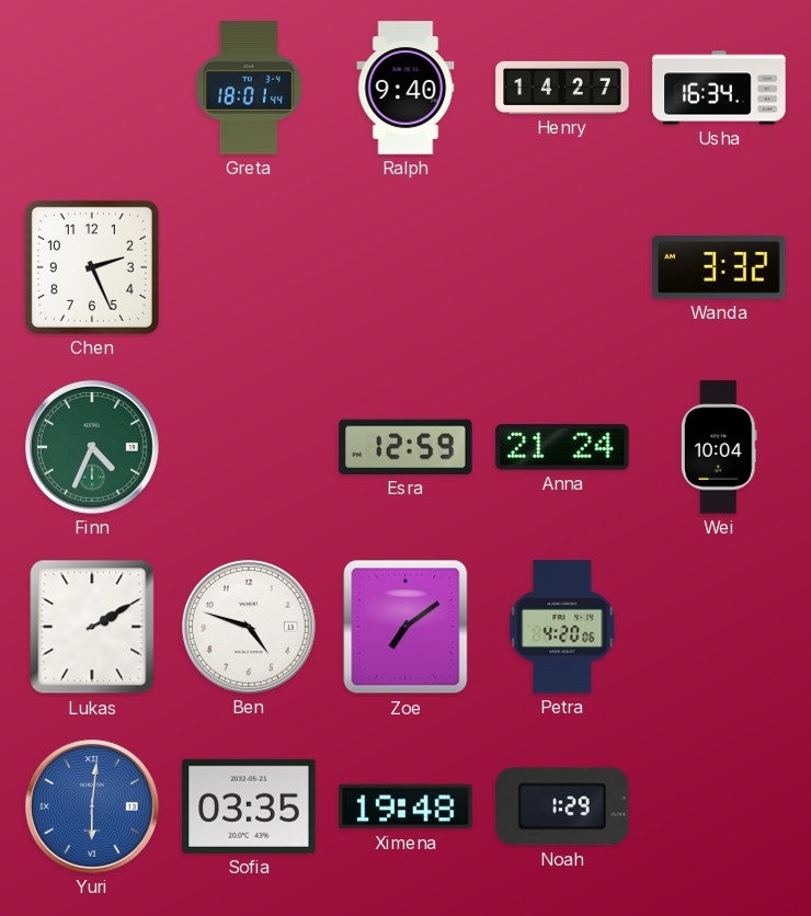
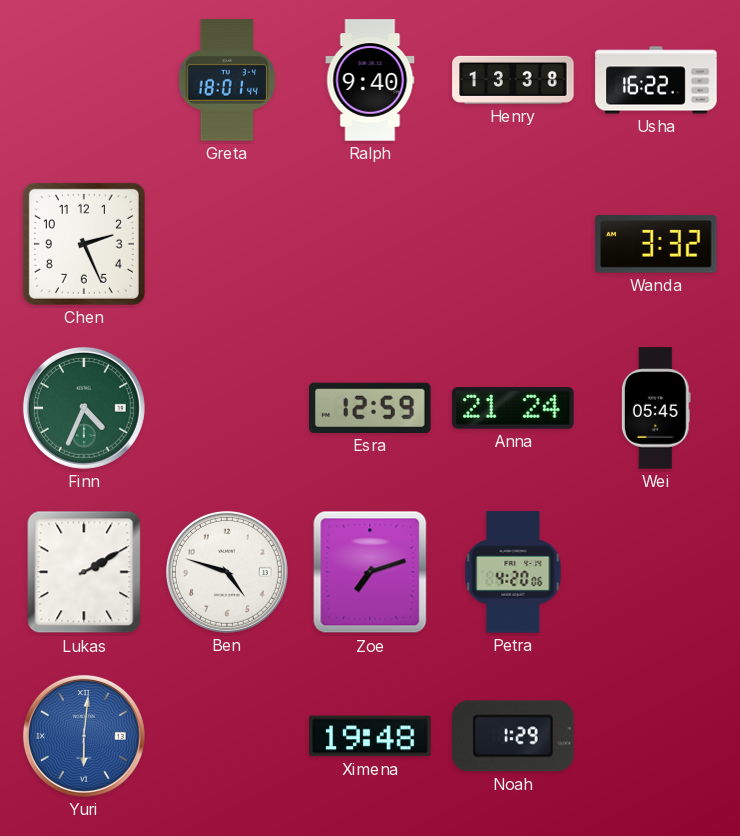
Henry: 14:27 -> 13:38
Usha: 16:34 -> 16:22
Wei: 10:04 -> 05:45
Zoe: 7:09 -> 7:12
Sofia: 03:35 -> none
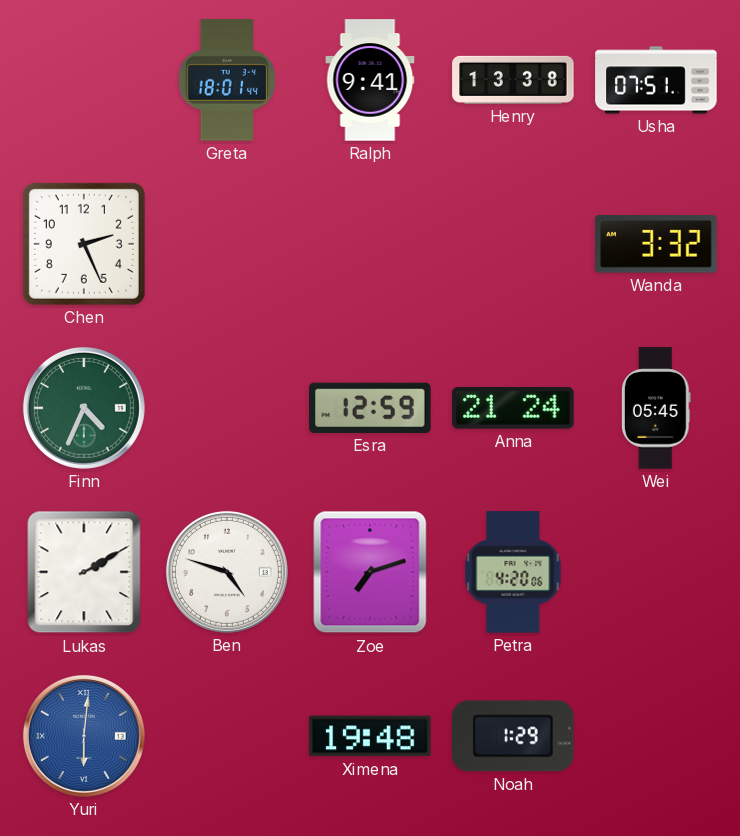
Ralph: 9:40 -> 9:41
Usha: 16:22 -> 07:51
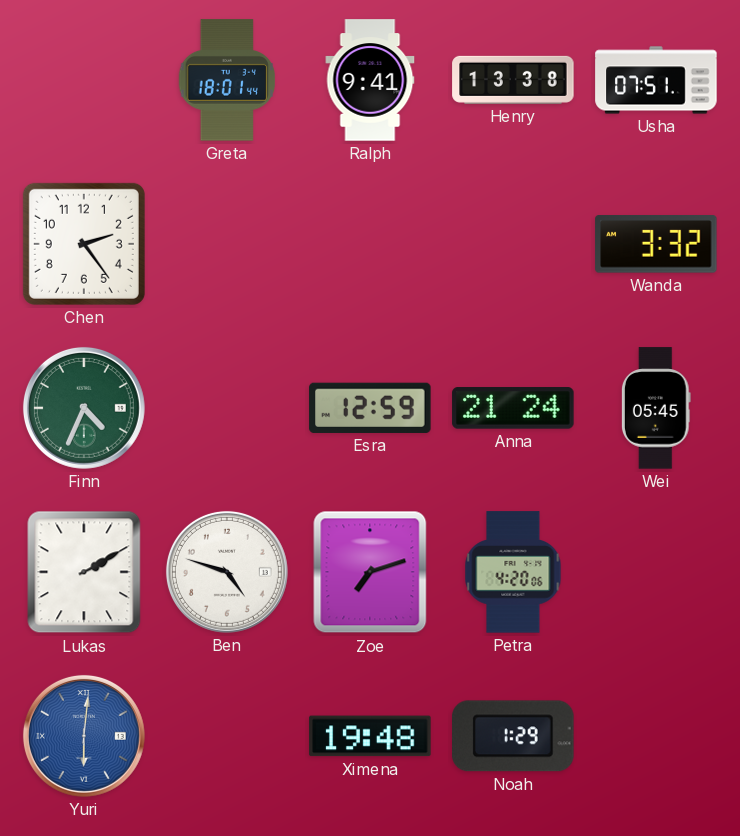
Chen: 2:26 -> 2:24
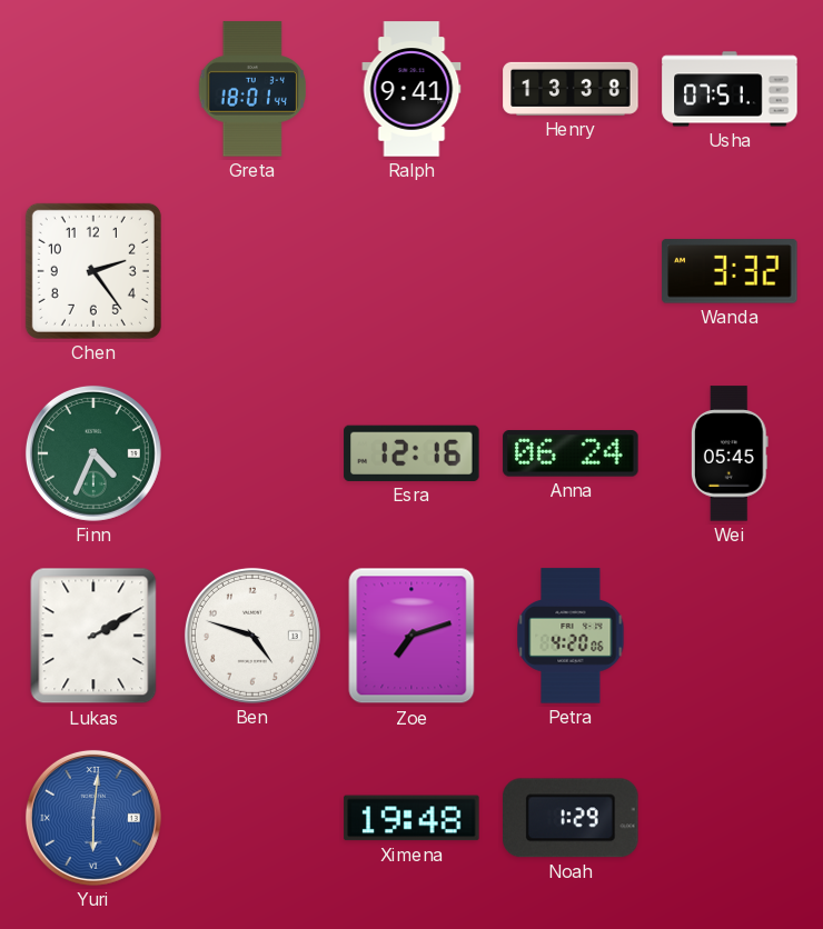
Esra: 12:59 -> 12:16
Anna: 21:24 -> 06:24
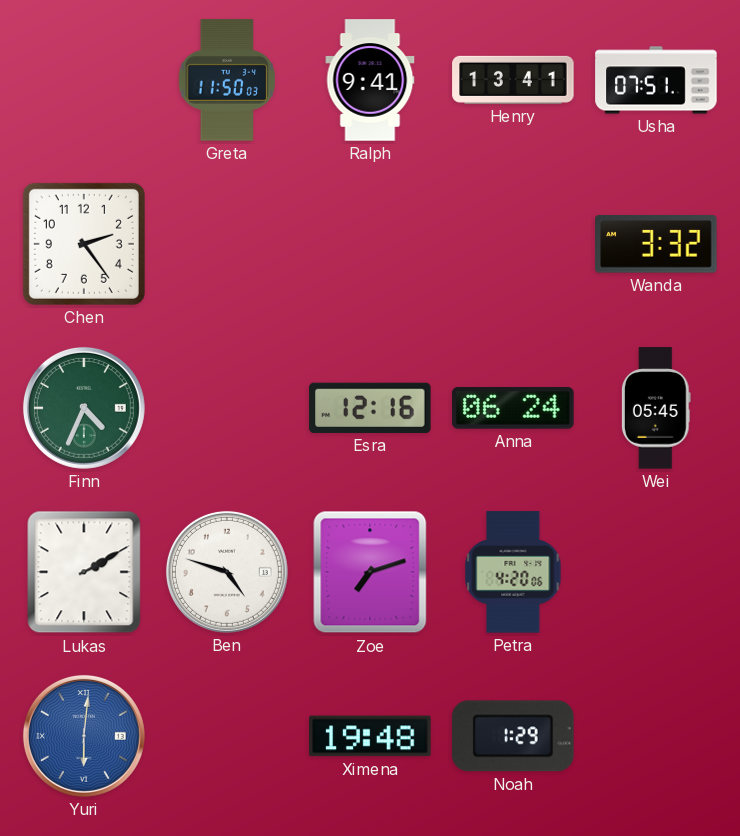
Greta: 18:01 -> 11:50
Henry: 13:38 -> 13:41
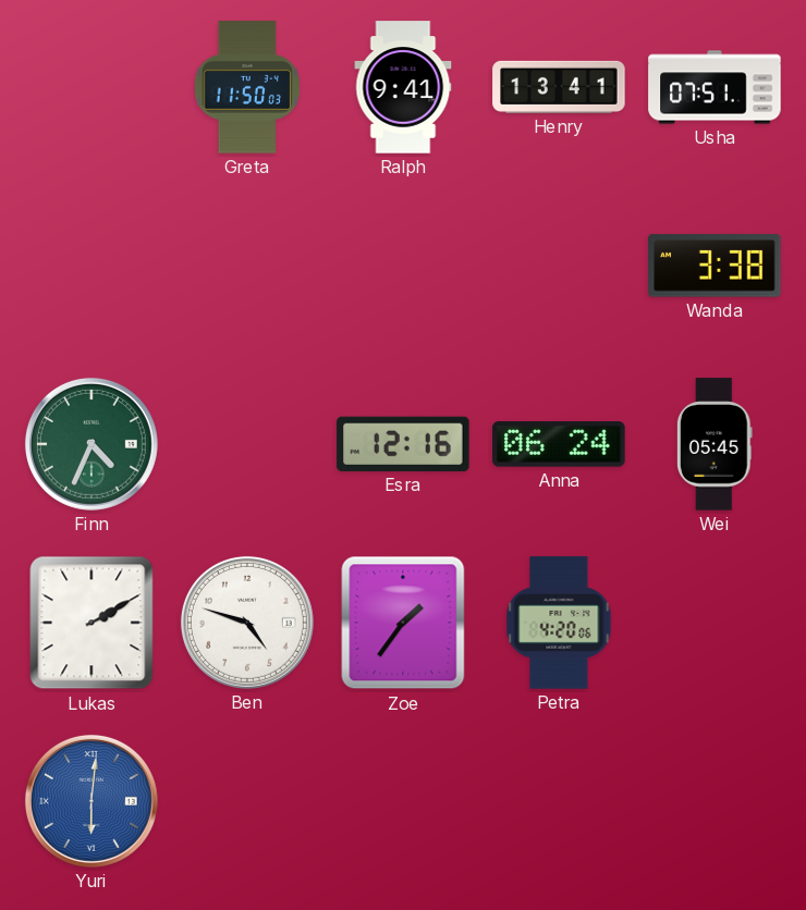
Chen: 2:24 -> none
Wanda: 3:32 -> 3:38
Zoe: 7:12 -> 1:36
Ximena: 19:48 -> none
Noah: 1:29 -> none
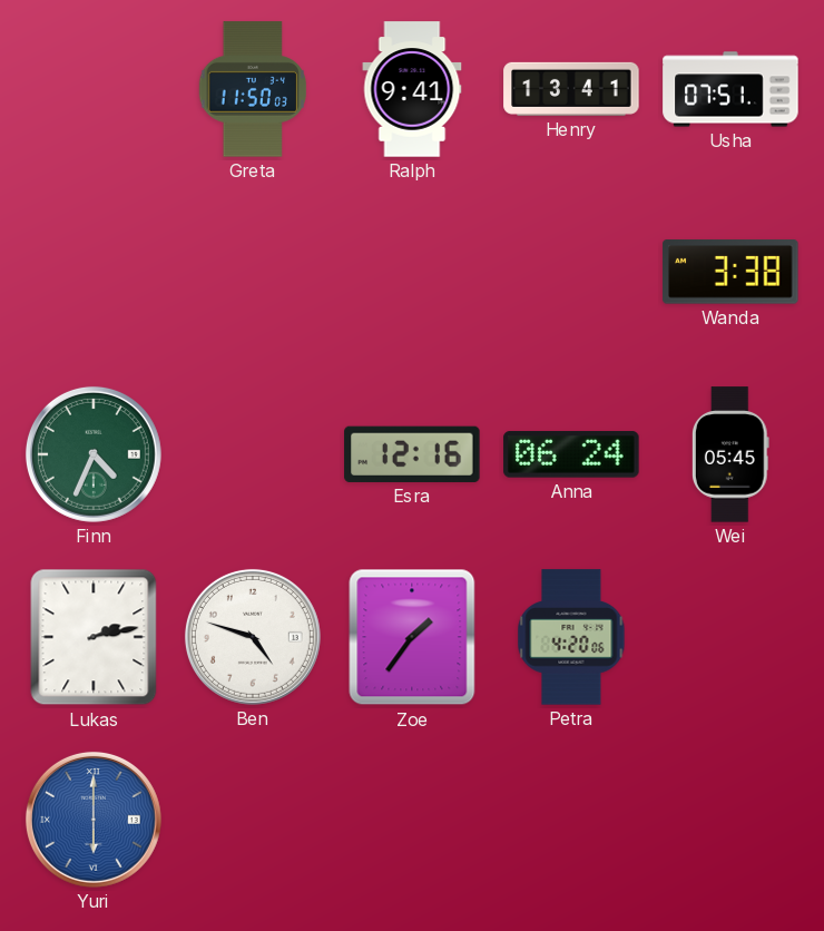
Lukas: 2:10 -> 2:13
Yuri: 6:01 -> 6:00
